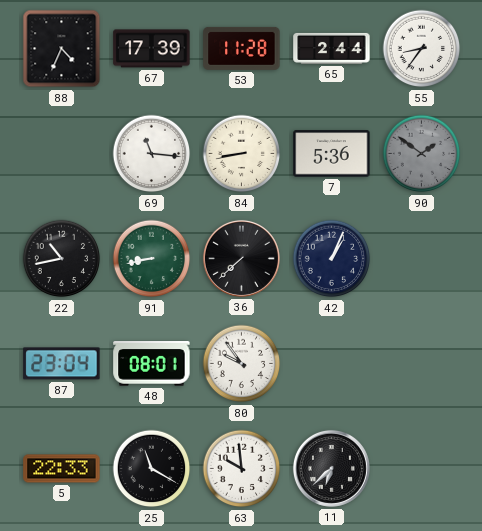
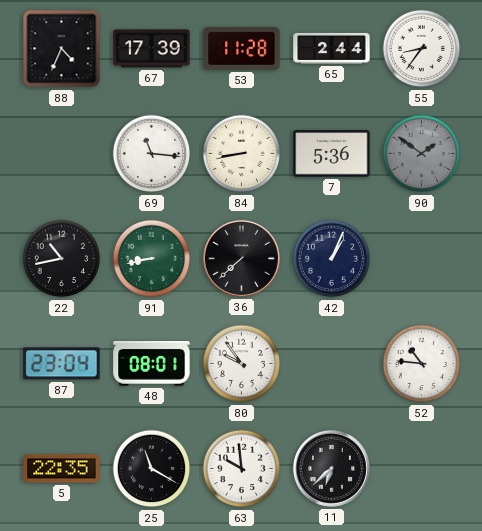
52: none -> 10:46
5: 22:33 -> 22:35
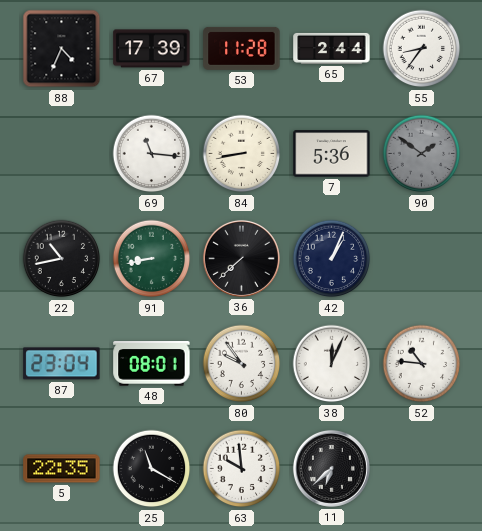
38: none -> 12:04
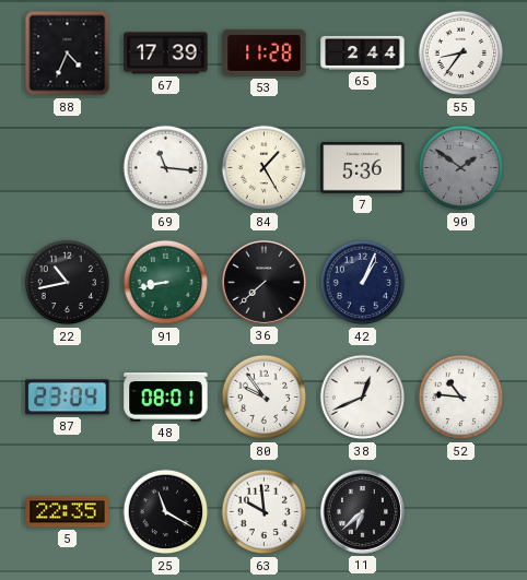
84: 8:43 -> 1:25
38: 12:04 -> 12:41
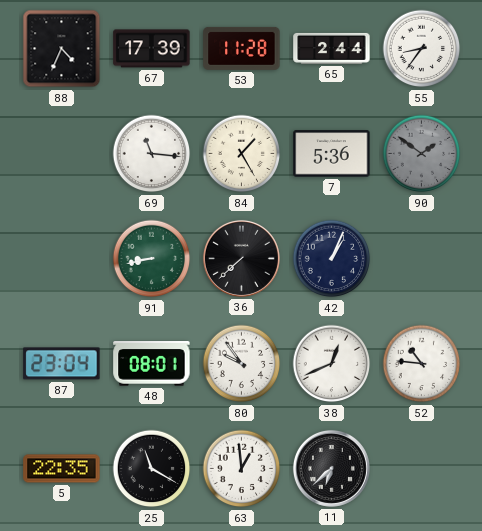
22: 10:43 -> none
63: 9:59 -> 12:59
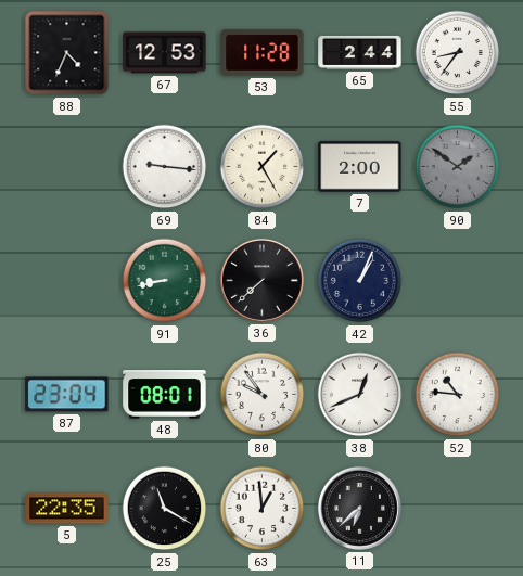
67: 17:39 -> 12:53
69: 11:16 -> 9:16
7: 5:36 -> 2:00
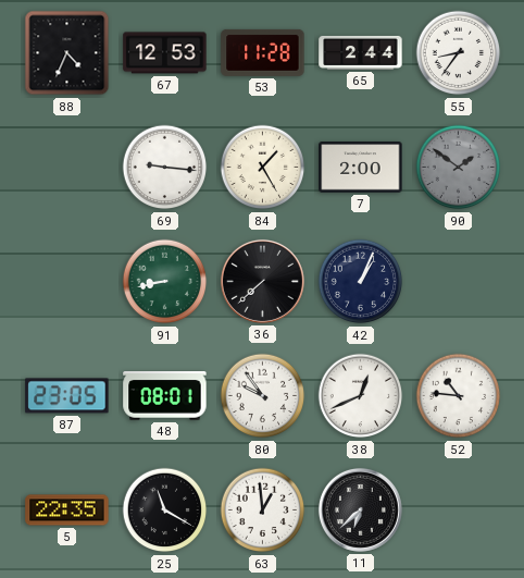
87: 23:04 -> 23:05
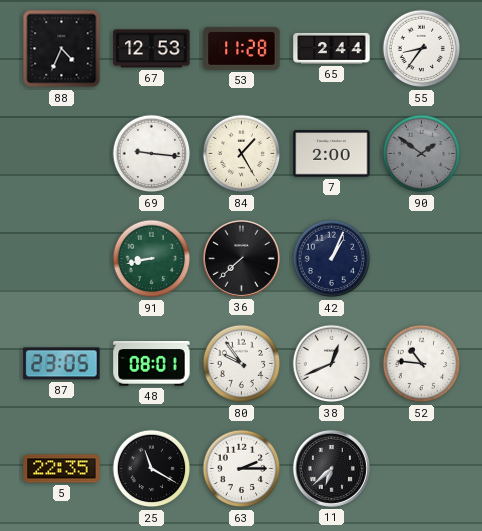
63: 12:59 -> 2:15
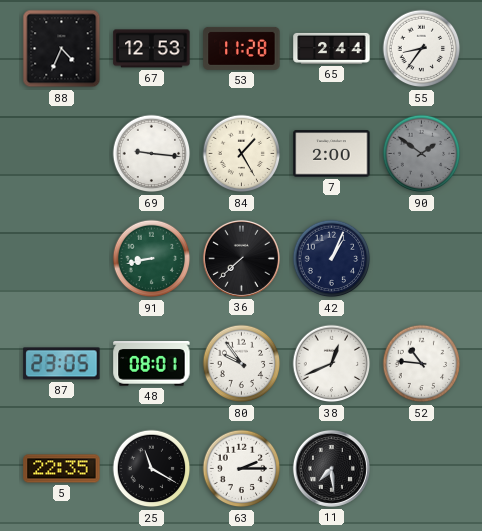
11: 6:38 -> 7:29
